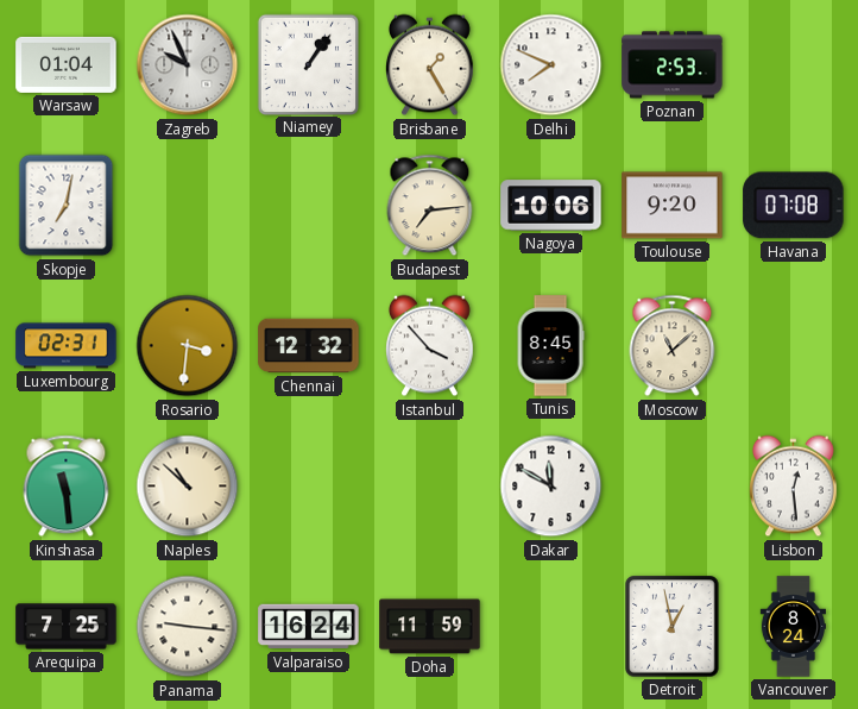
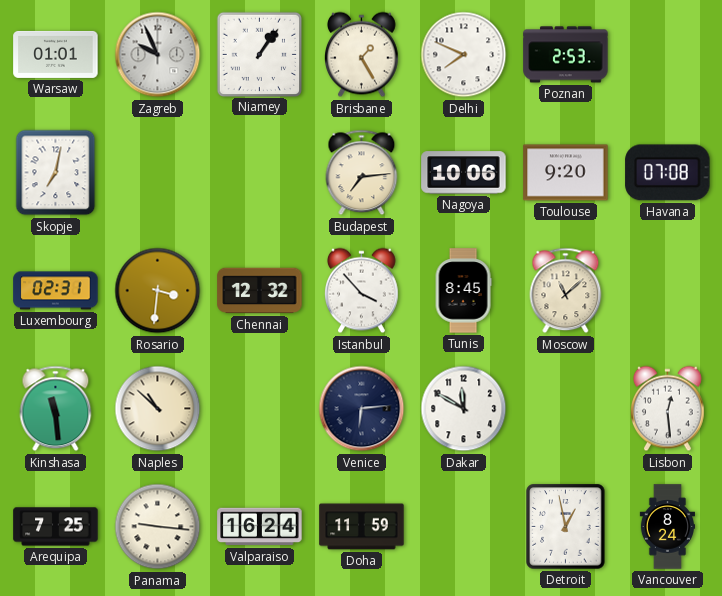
Warsaw: 01:04 -> 01:01
Venice: none -> 6:14
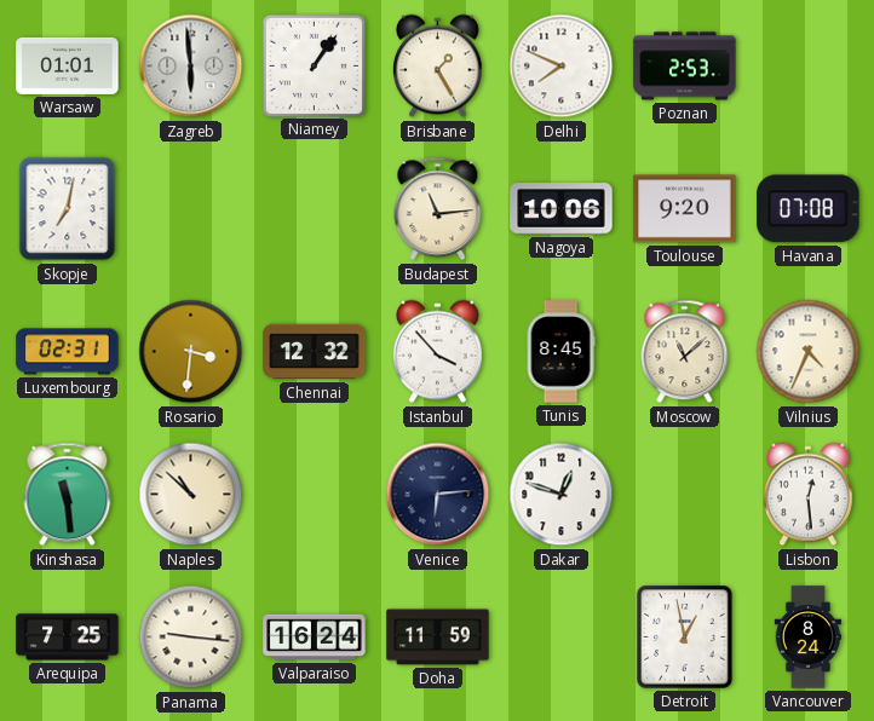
Zagreb: 9:56 -> 5:59
Budapest: 7:14 -> 11:14
Vilnius: none -> 4:34
Dakar: 11:50 -> 12:48
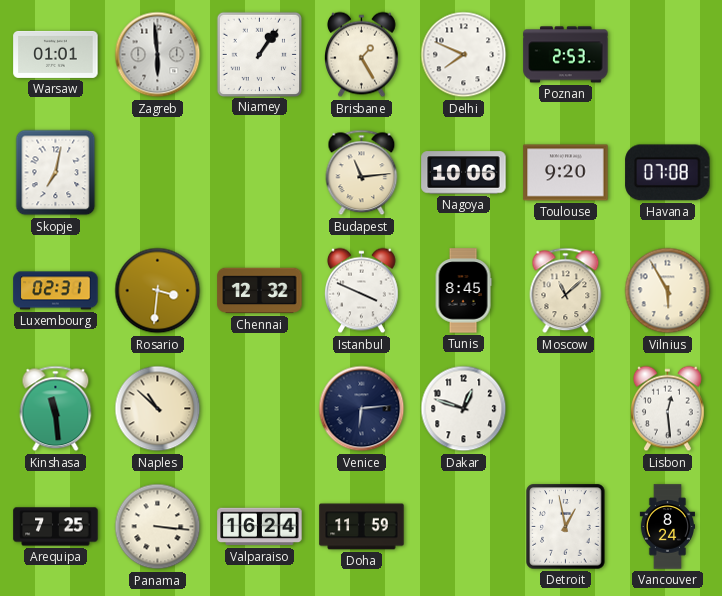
Istanbul: 3:53 -> 3:49
Vilnius: 4:34 -> 5:55
Panama: 9:16 -> 3:16
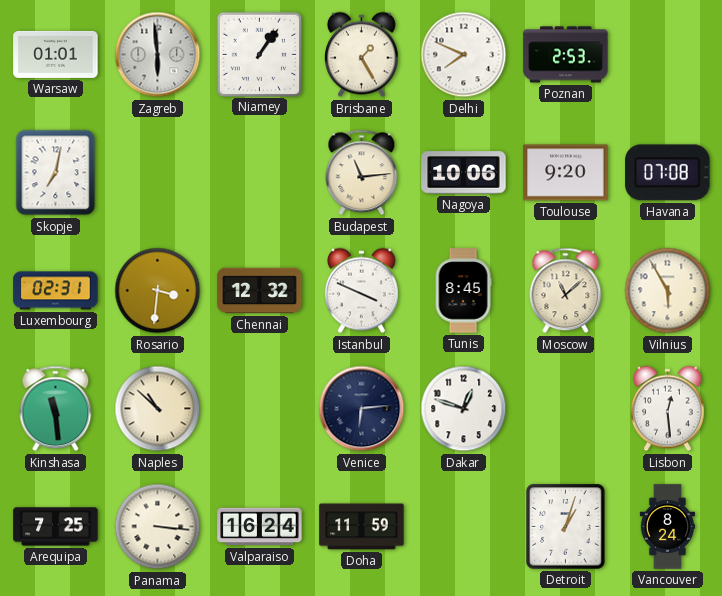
Detroit: 12:58 -> 1:03
